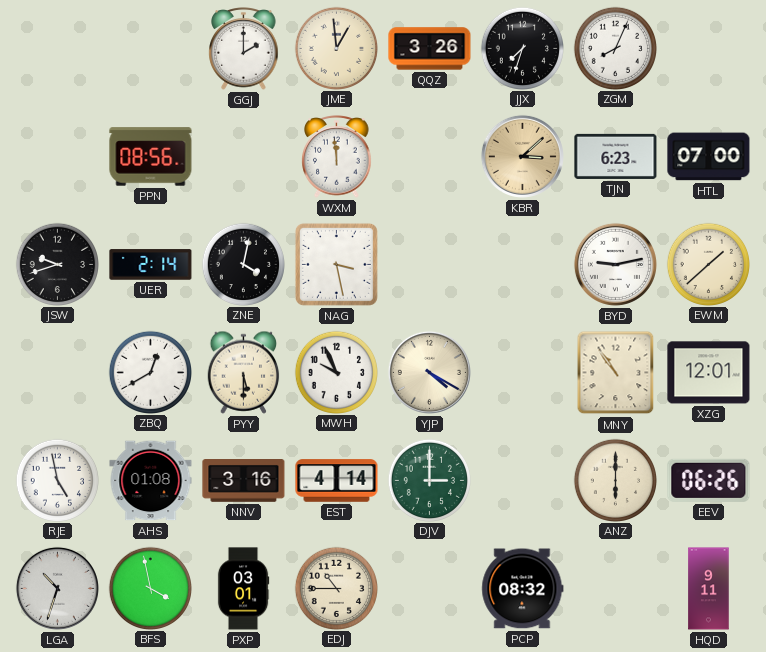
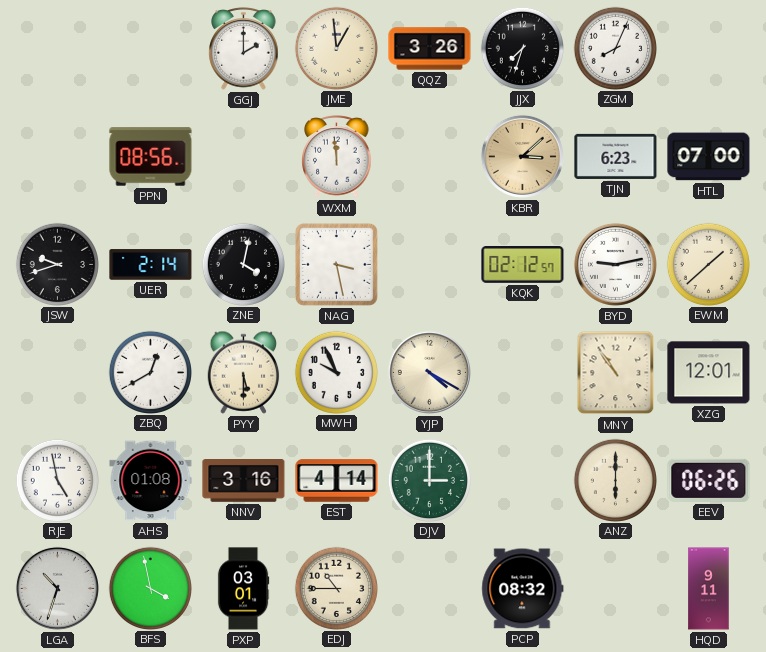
KQK: none -> 02:12
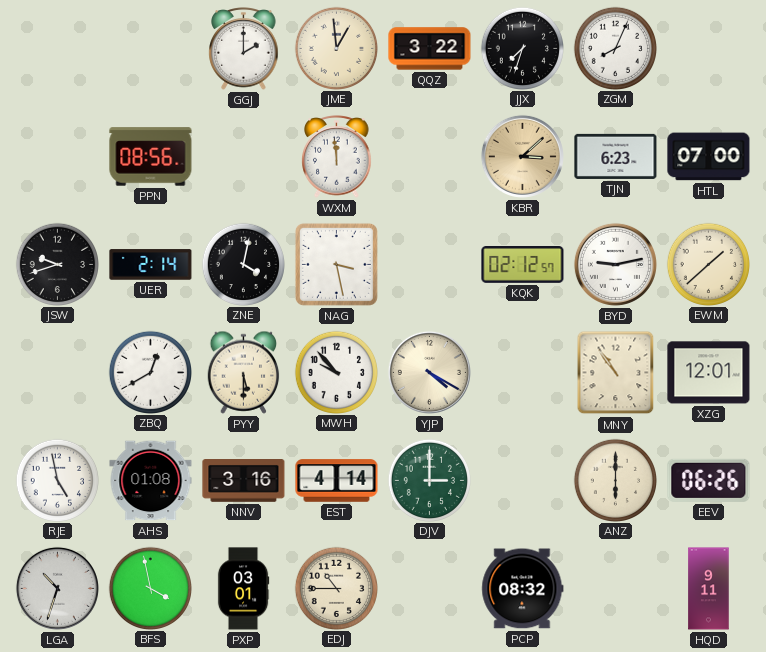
QQZ: 3:26 -> 3:22
MWH: 9:56 -> 9:53
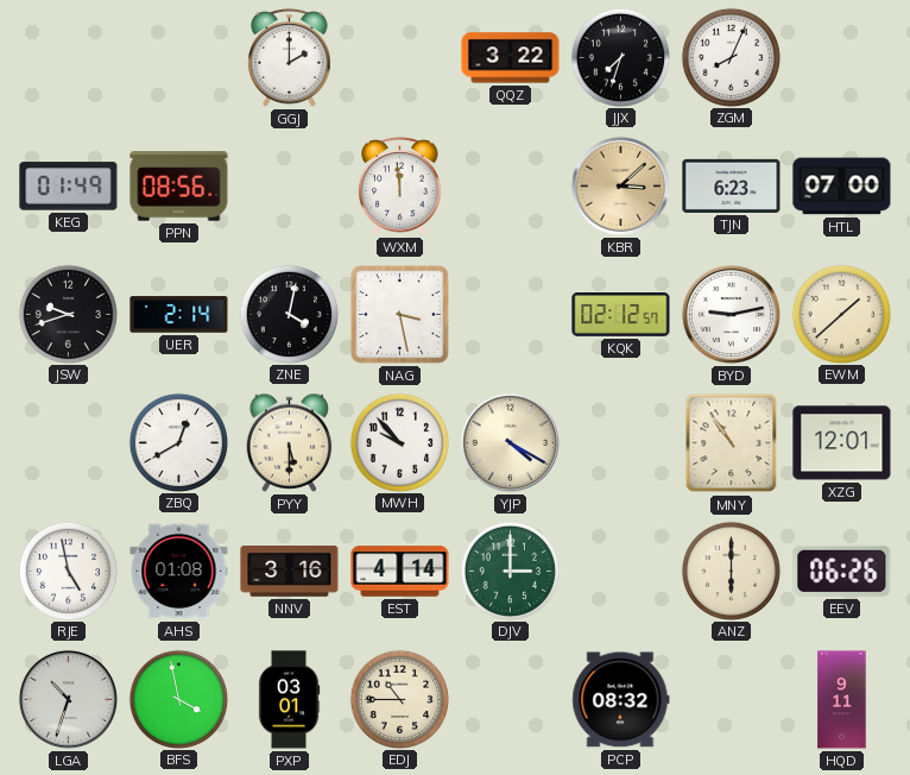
JME: 12:59 -> none
KEG: none -> 01:49
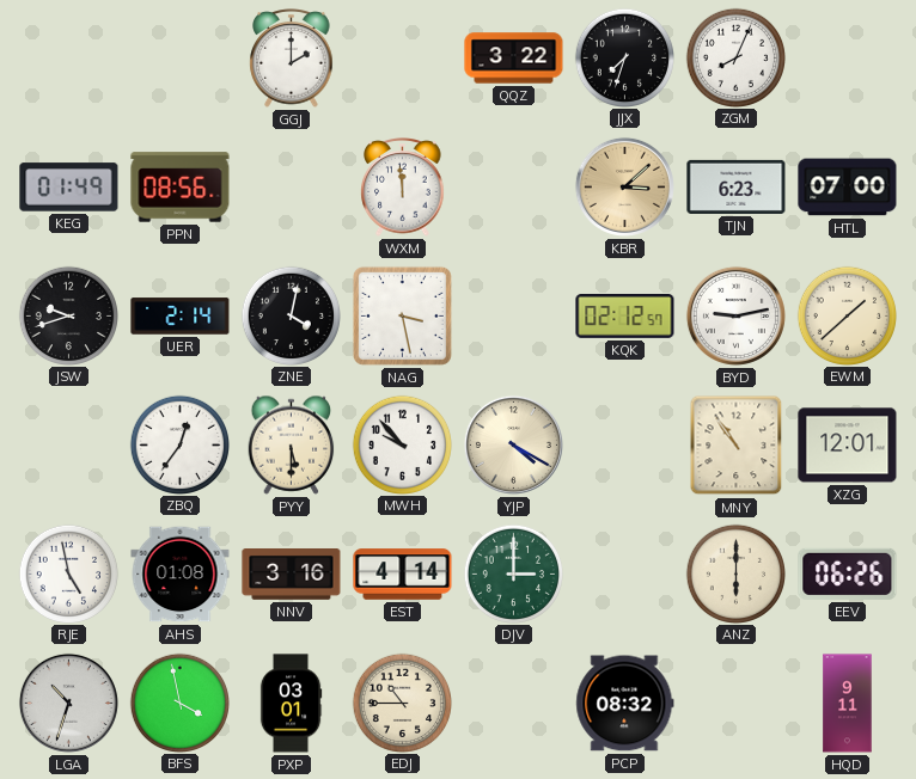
ZBQ: 12:40 -> 12:36
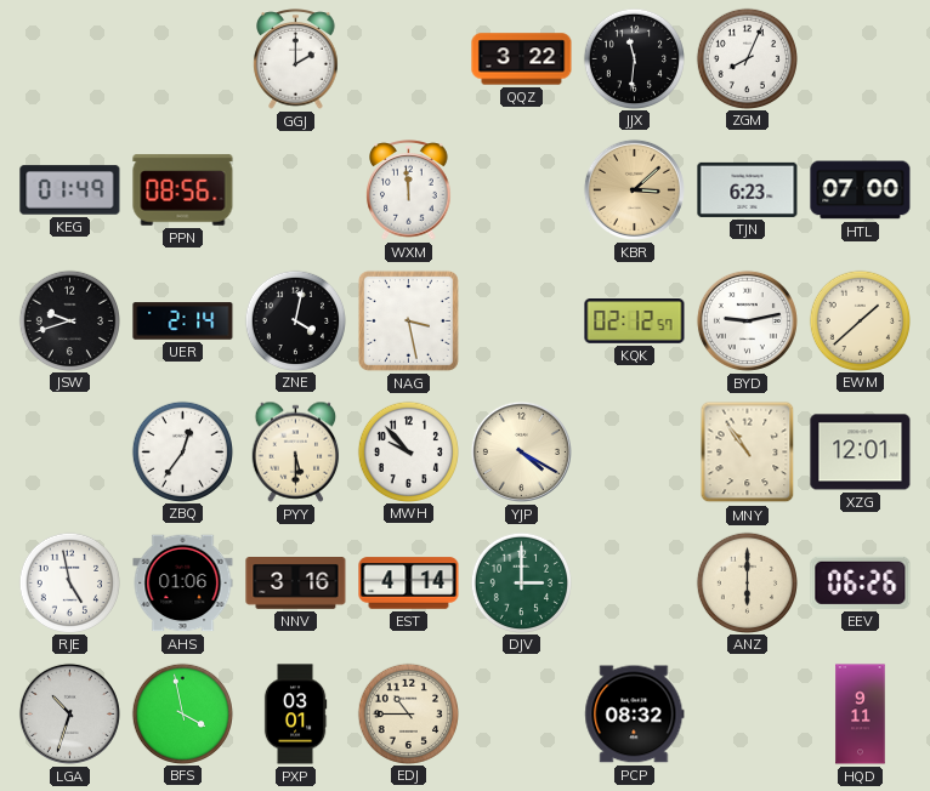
JJX: 7:33 -> 11:31
AHS: 01:08 -> 01:06
